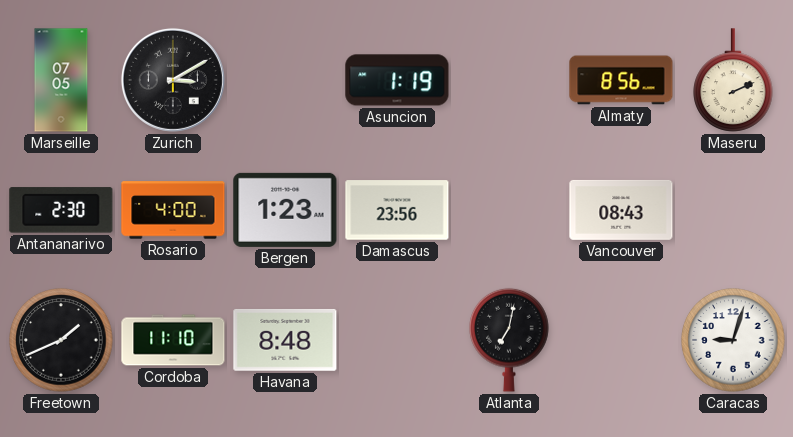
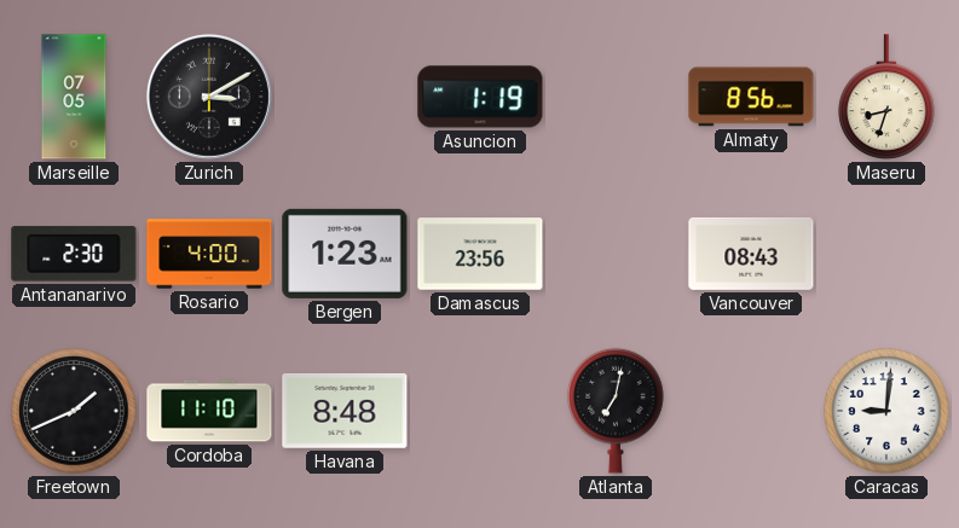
Maseru: 2:11 -> 8:33
Caracas: 9:03 -> 9:01
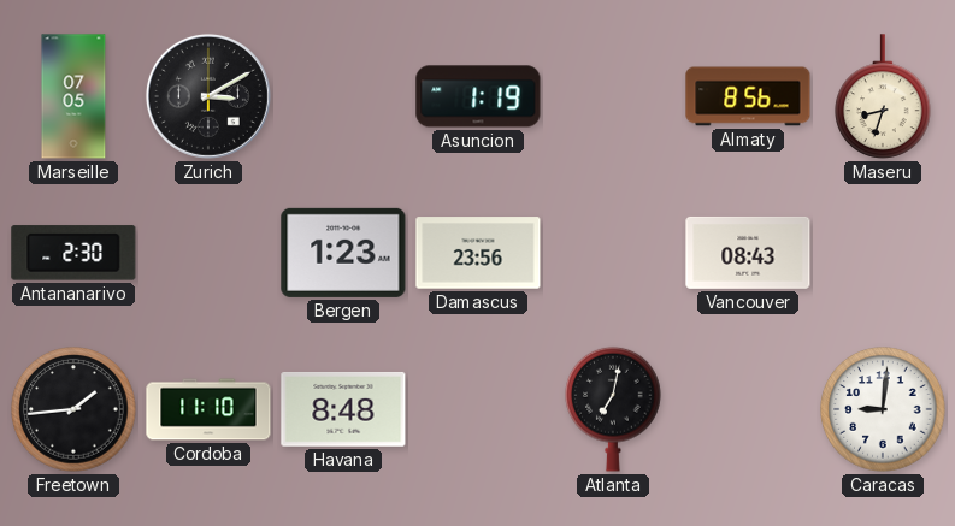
Rosario: 4:00 -> none
Freetown: 1:41 -> 1:44
